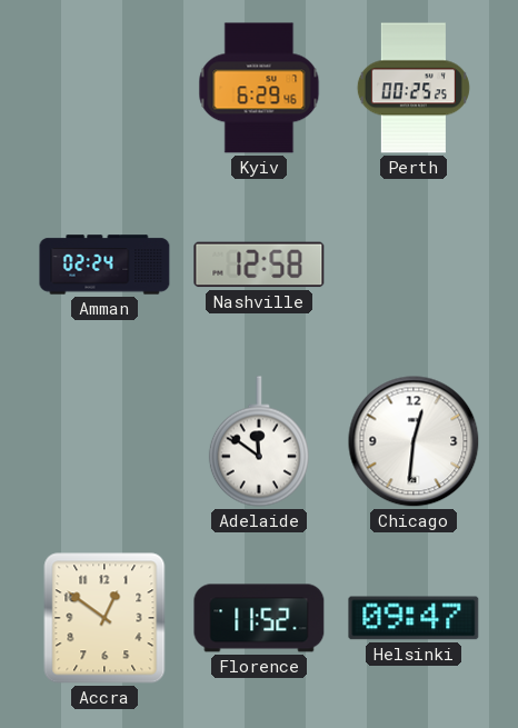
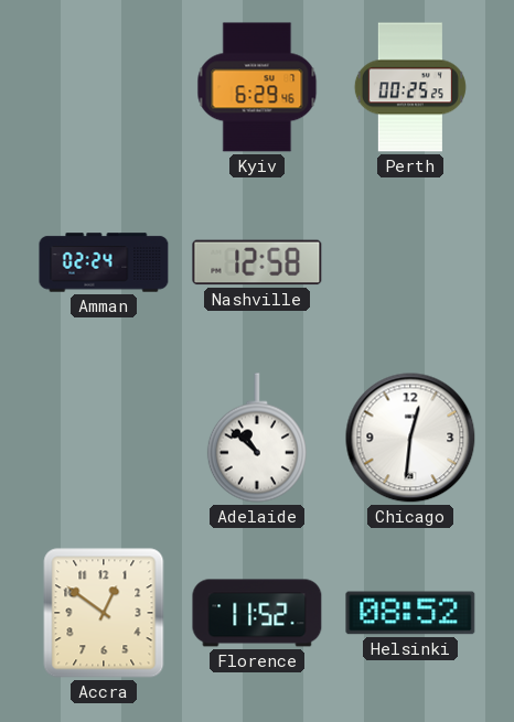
Adelaide: 11:51 -> 10:52
Helsinki: 09:47 -> 08:52
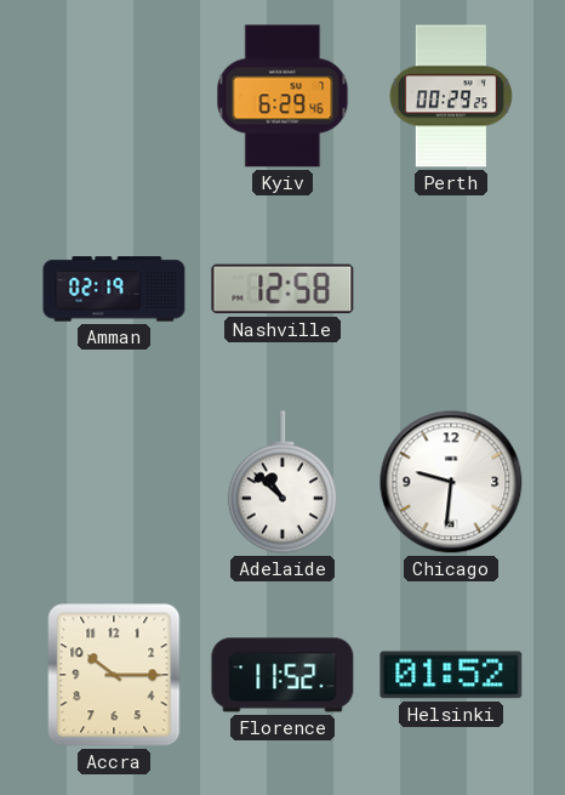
Perth: 00:25 -> 00:29
Amman: 02:24 -> 02:19
Chicago: 12:31 -> 9:31
Accra: 12:51 -> 10:15
Helsinki: 08:52 -> 01:52
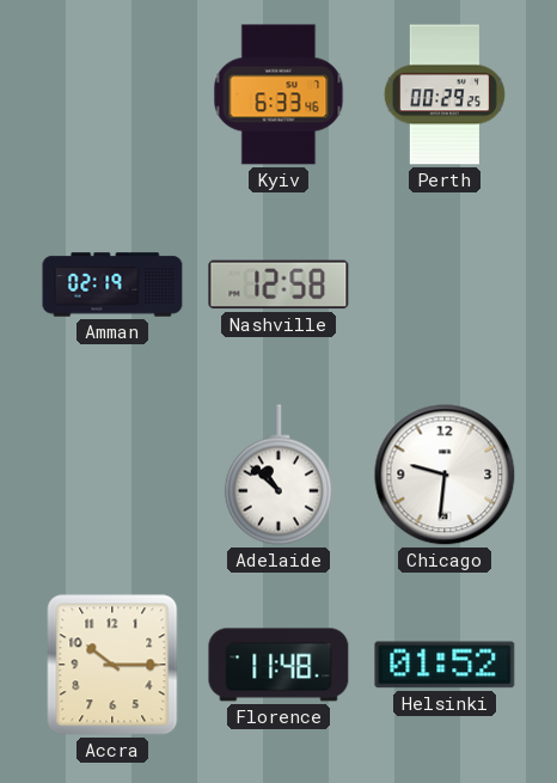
Kyiv: 6:29 -> 6:33
Florence: 11:52 -> 11:48
